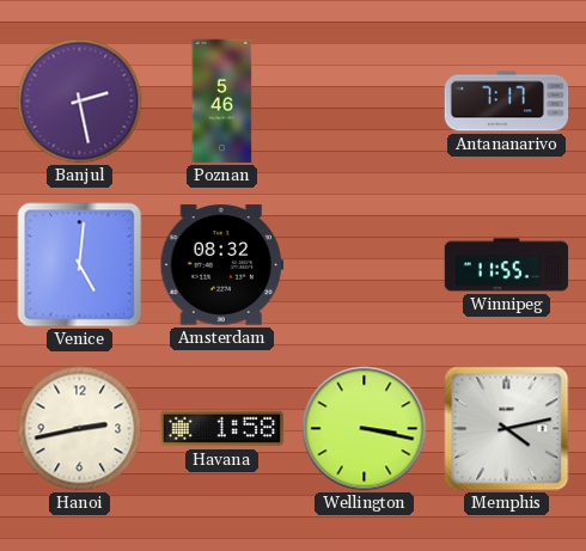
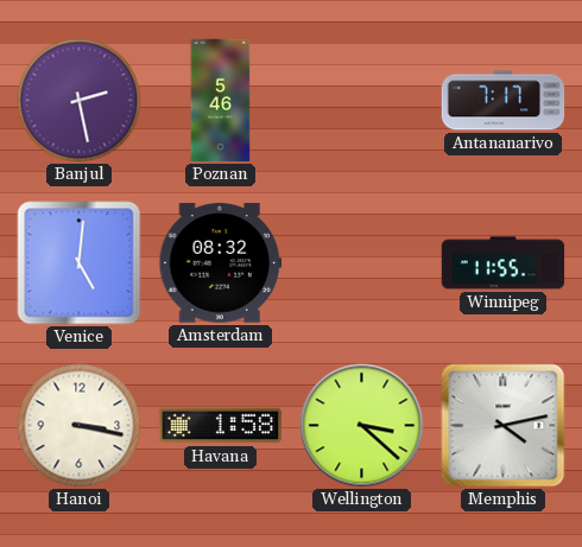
Hanoi: 2:43 -> 3:17
Wellington: 3:17 -> 3:22
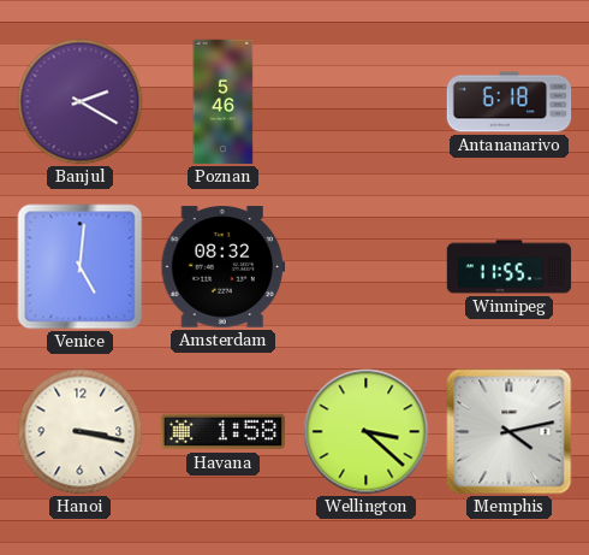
Banjul: 2:28 -> 2:20
Antananarivo: 7:17 -> 6:18
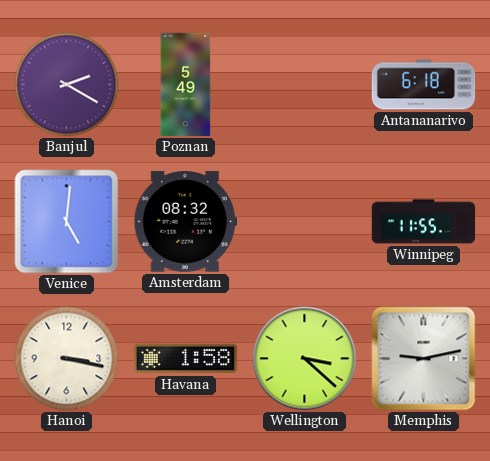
Poznan: 5:46 -> 5:49
Memphis: 4:13 -> 9:13
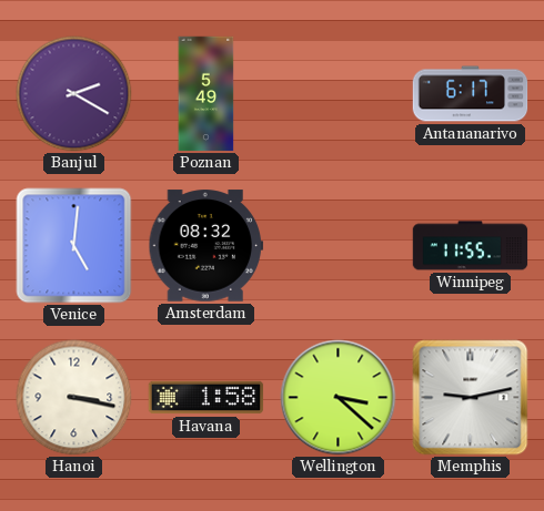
Antananarivo: 6:18 -> 6:17
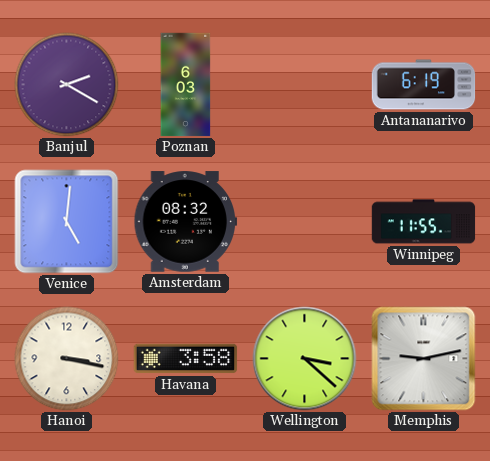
Poznan: 5:49 -> 6:03
Antananarivo: 6:17 -> 6:19
Havana: 1:58 -> 3:58
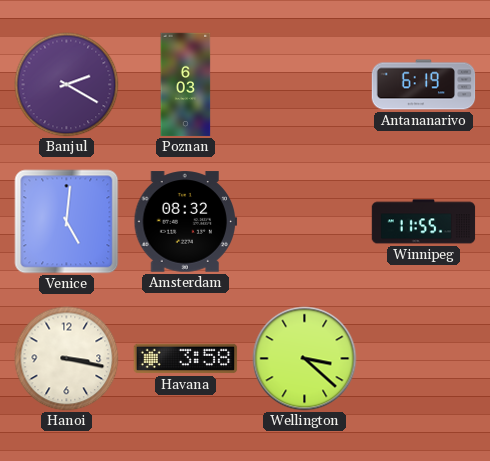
Memphis: 9:13 -> none
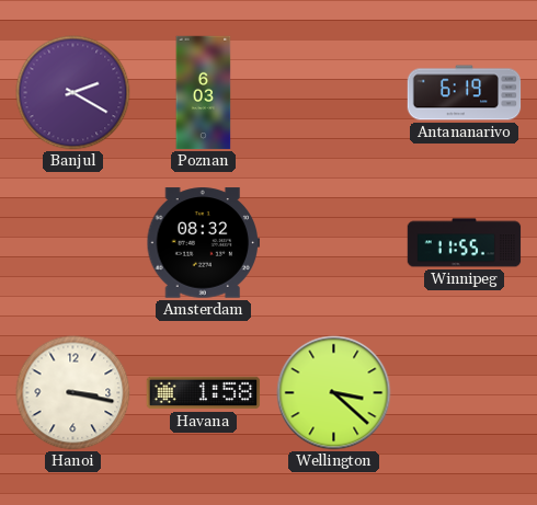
Venice: 5:01 -> none
Havana: 3:58 -> 1:58
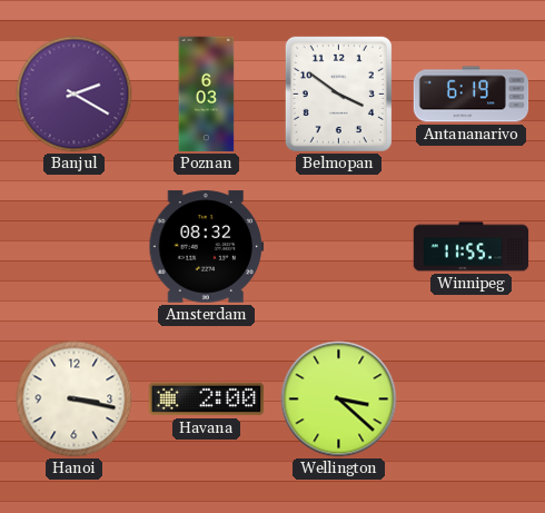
Belmopan: none -> 3:51
Havana: 1:58 -> 2:00
